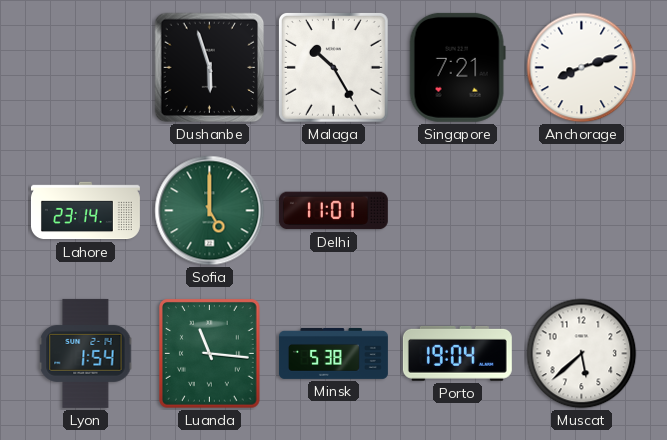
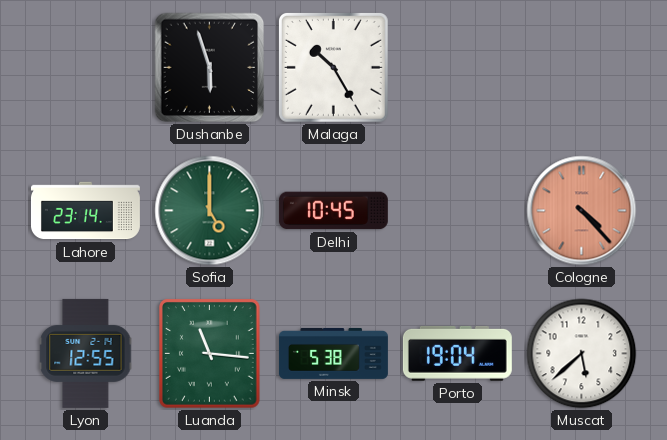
Singapore: 7:21 -> none
Anchorage: 8:12 -> none
Delhi: 11:01 -> 10:45
Cologne: none -> 4:23
Lyon: 1:54 -> 12:55
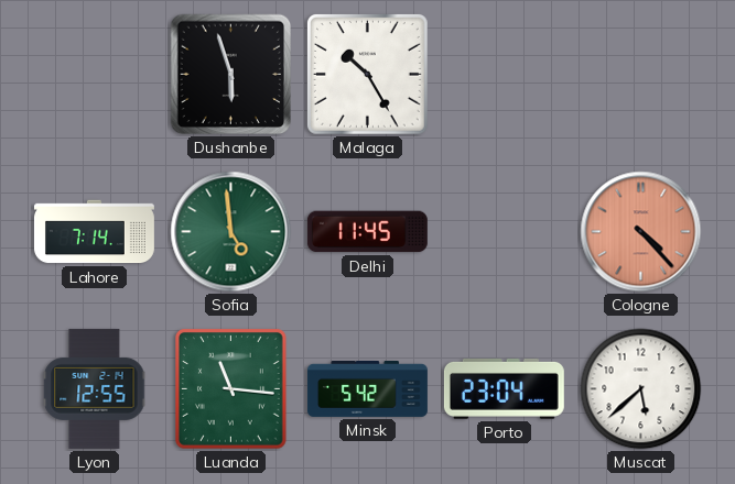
Lahore: 23:14 -> 7:14
Sofia: 5:00 -> 4:59
Delhi: 10:45 -> 11:45
Minsk: 5:38 -> 5:42
Porto: 19:04 -> 23:04
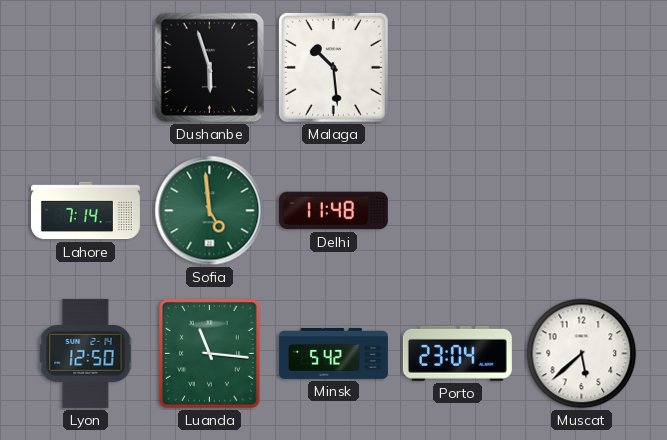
Malaga: 10:25 -> 10:29
Delhi: 11:45 -> 11:48
Cologne: 4:23 -> none
Lyon: 12:55 -> 12:50
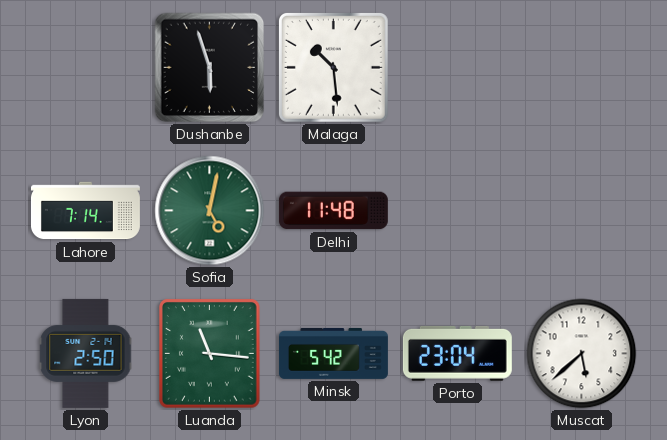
Sofia: 4:59 -> 5:02
Lyon: 12:50 -> 2:50
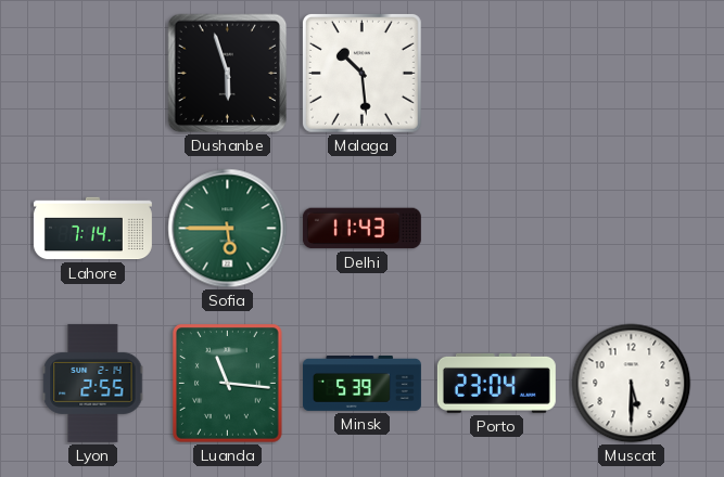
Sofia: 5:02 -> 5:45
Delhi: 11:48 -> 11:43
Lyon: 2:50 -> 2:55
Minsk: 5:42 -> 5:39
Muscat: 5:38 -> 5:30
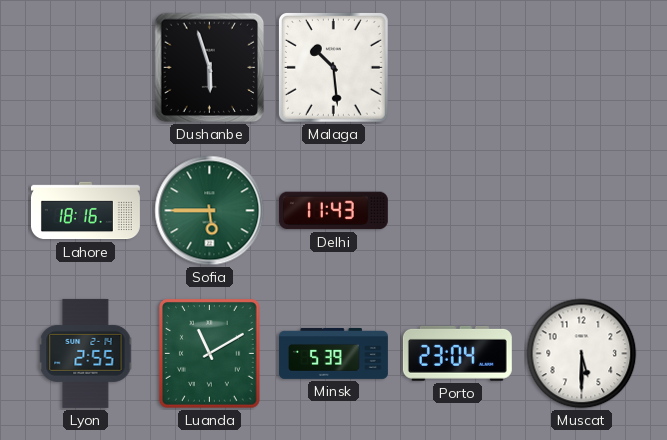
Lahore: 7:14 -> 18:16
Luanda: 11:16 -> 11:10
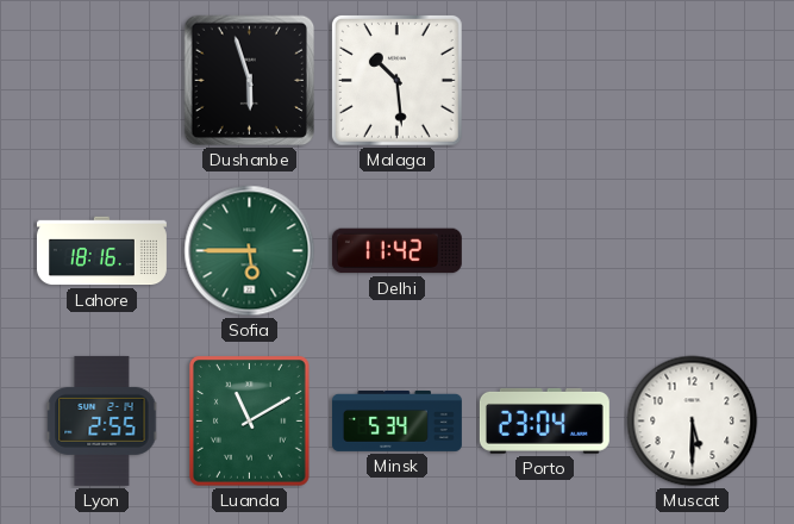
Delhi: 11:43 -> 11:42
Minsk: 5:39 -> 5:34
